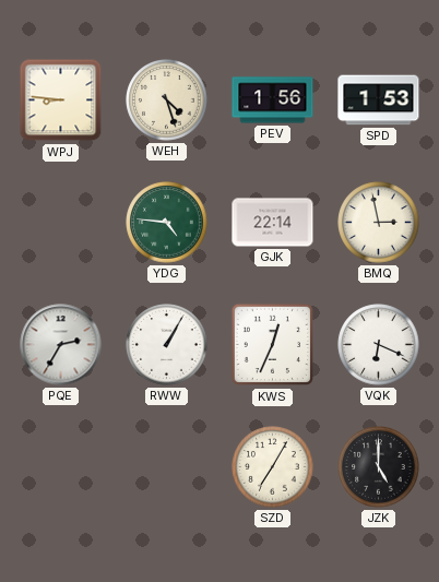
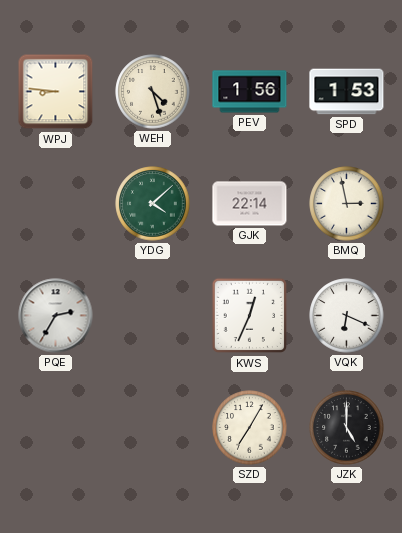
YDG: 4:46 -> 4:08
RWW: 1:05 -> none
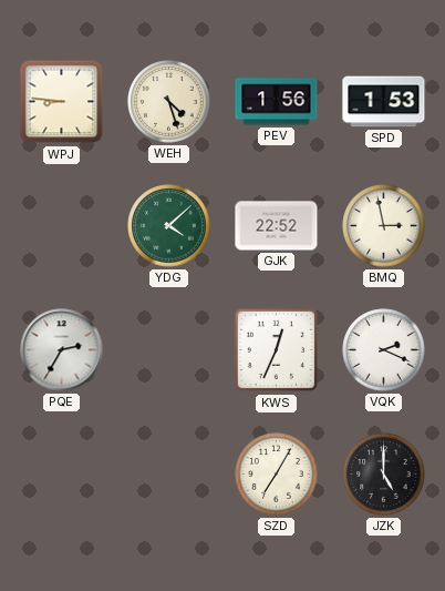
GJK: 22:14 -> 22:52
VQK: 6:19 -> 2:19
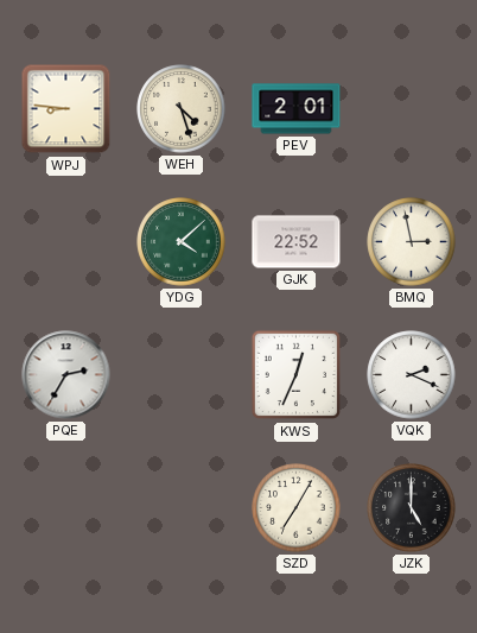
PEV: 1:56 -> 2:01
SPD: 1:53 -> none
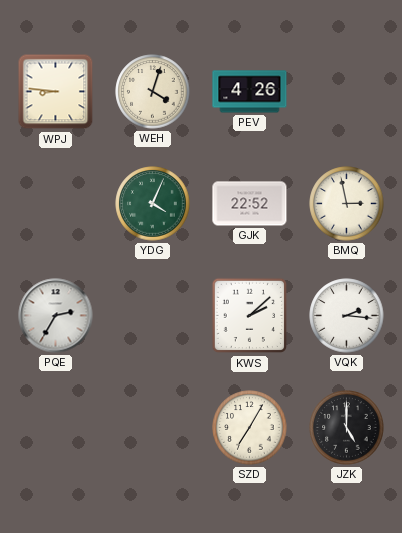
WEH: 4:27 -> 4:03
PEV: 2:01 -> 4:26
YDG: 4:08 -> 4:04
KWS: 12:34 -> 2:08
VQK: 2:19 -> 2:16
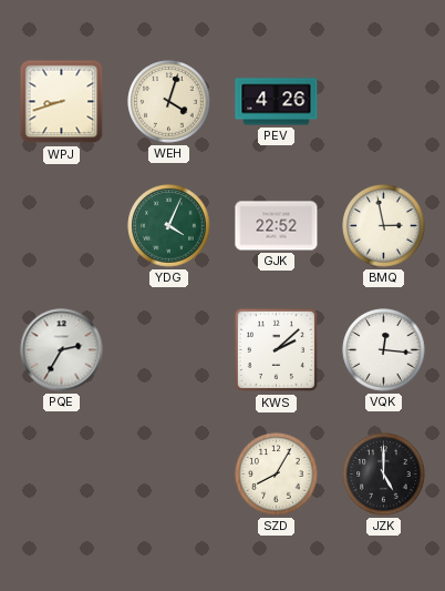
WPJ: 8:46 -> 8:42
VQK: 2:16 -> 12:16
SZD: 7:05 -> 8:05
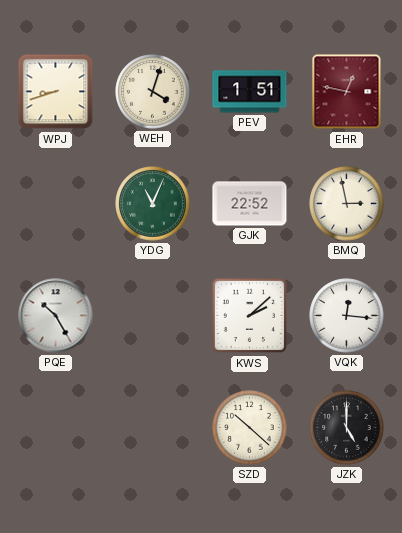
PEV: 4:26 -> 1:51
EHR: none -> 12:47
YDG: 4:04 -> 11:04
PQE: 2:35 -> 10:25
SZD: 8:05 -> 10:22
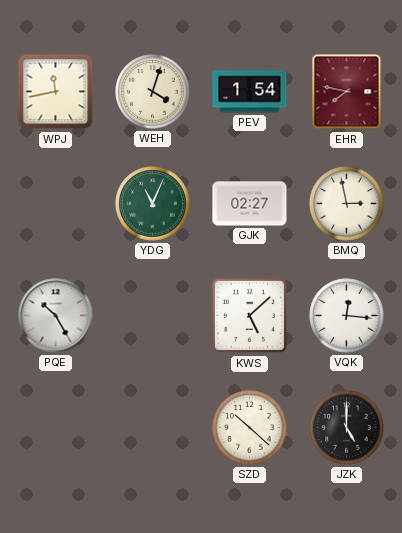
WPJ: 8:42 -> 11:43
PEV: 1:51 -> 1:54
EHR: 12:47 -> 7:47
GJK: 22:52 -> 02:27
KWS: 2:08 -> 5:08
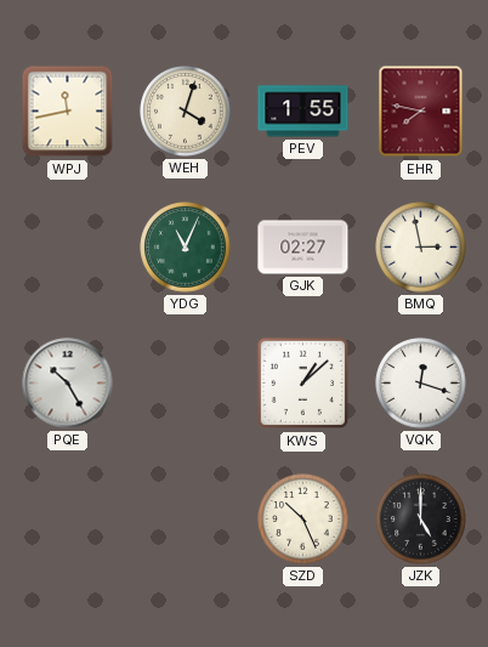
PEV: 1:54 -> 1:55
KWS: 5:08 -> 1:08
VQK: 12:16 -> 12:18
SZD: 10:22 -> 10:26
